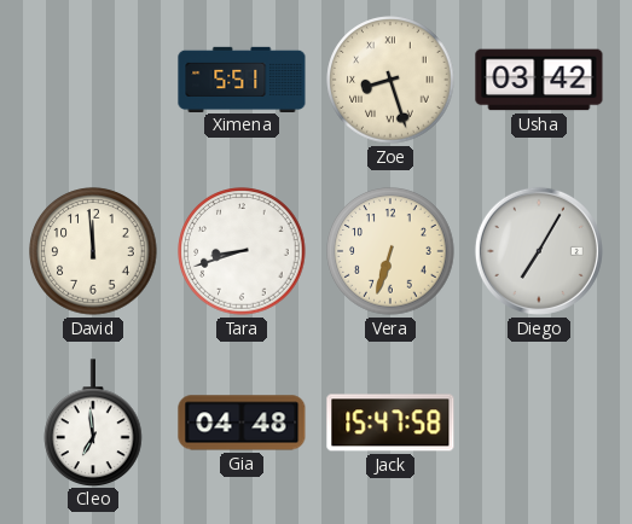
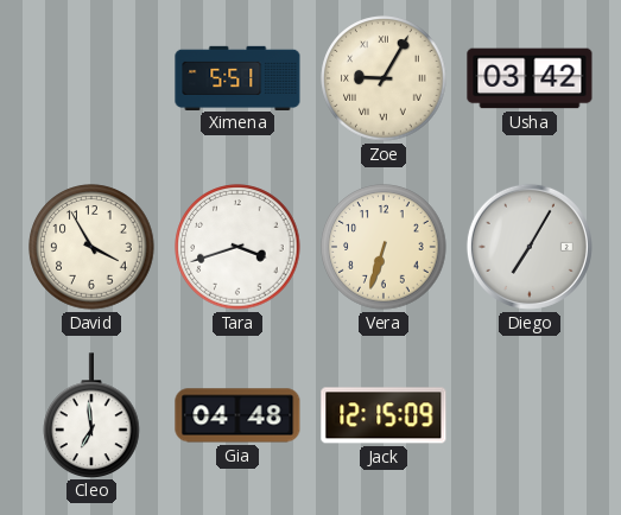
Zoe: 8:27 -> 9:05
David: 11:59 -> 3:55
Tara: 8:42 -> 3:42
Jack: 15:47 -> 12:15
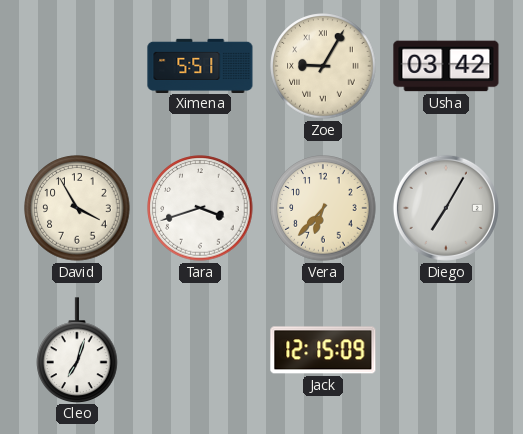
Vera: 6:33 -> 6:37
Cleo: 6:59 -> 7:03
Gia: 04:48 -> none
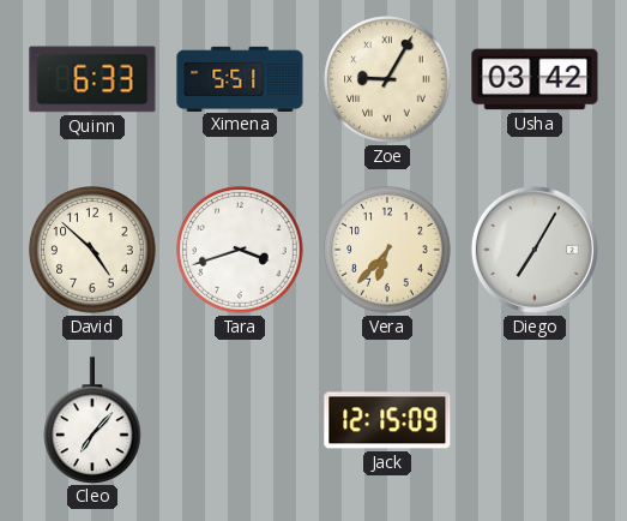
Quinn: none -> 6:33
David: 3:55 -> 4:52
Cleo: 7:03 -> 7:07
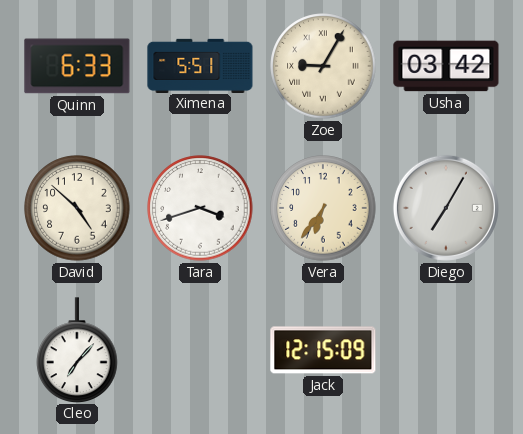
Vera: 6:37 -> 6:36
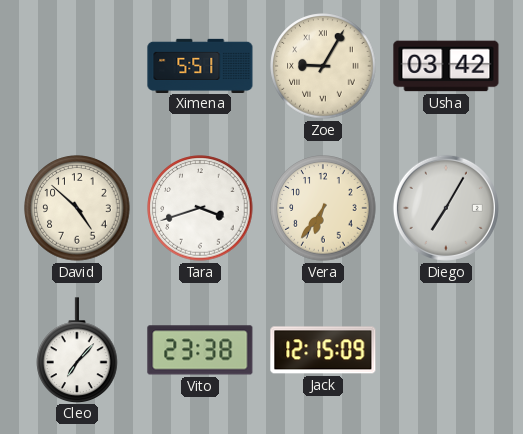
Quinn: 6:33 -> none
Vito: none -> 23:38
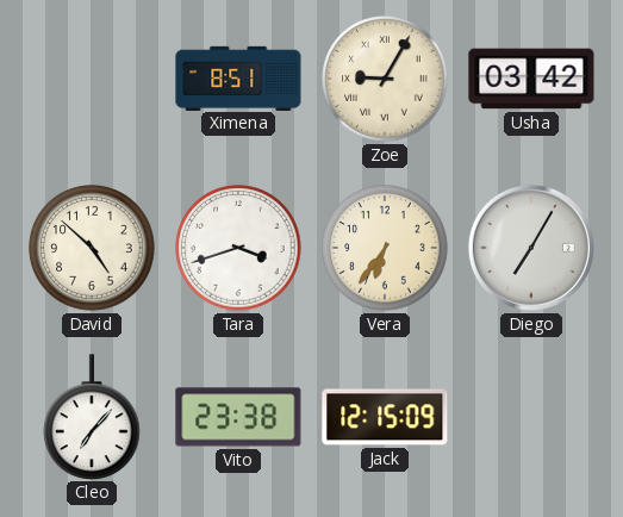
Ximena: 5:51 -> 8:51
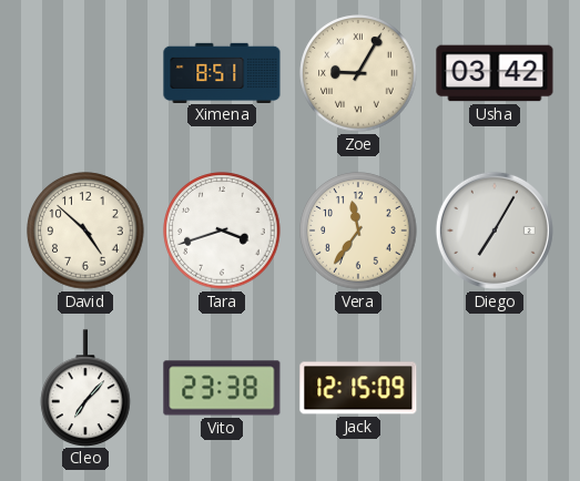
Vera: 6:36 -> 11:36
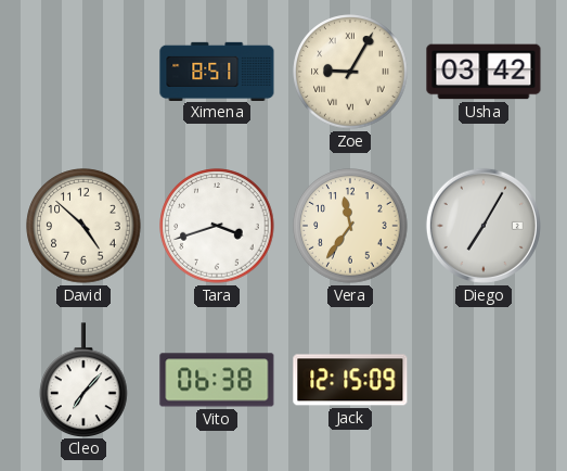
Vito: 23:38 -> 06:38
